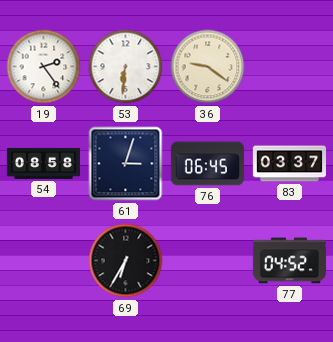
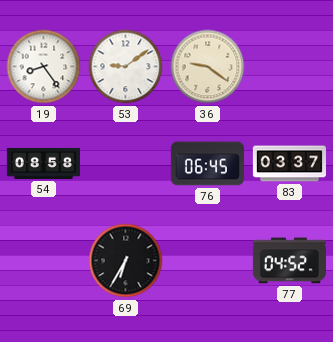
19: 2:24 -> 8:24
53: 6:31 -> 9:09
61: 3:03 -> none
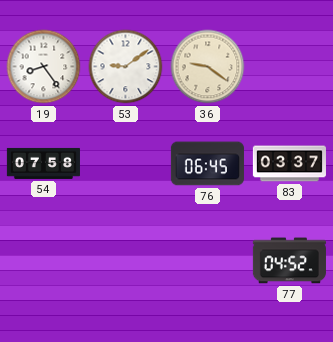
54: 08:58 -> 07:58
69: 6:35 -> none
